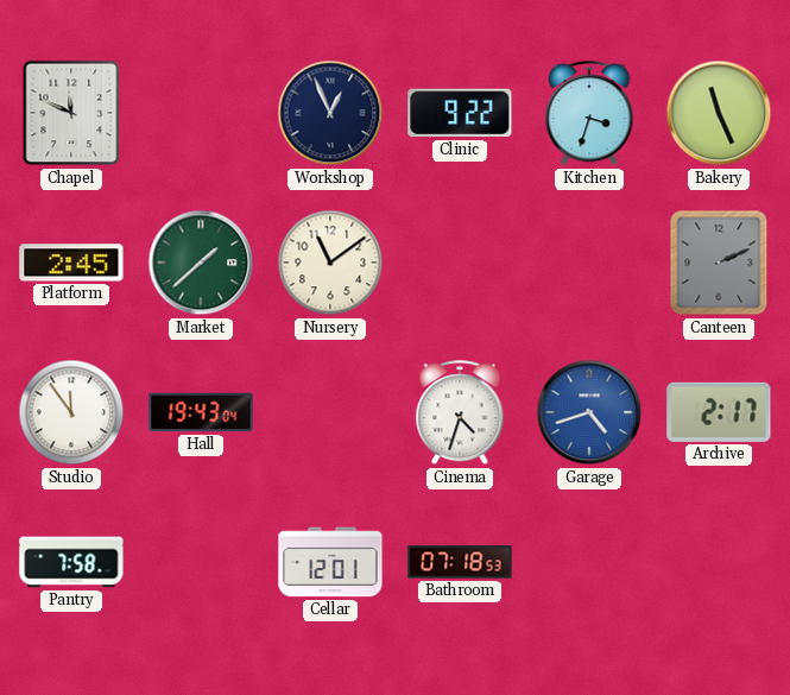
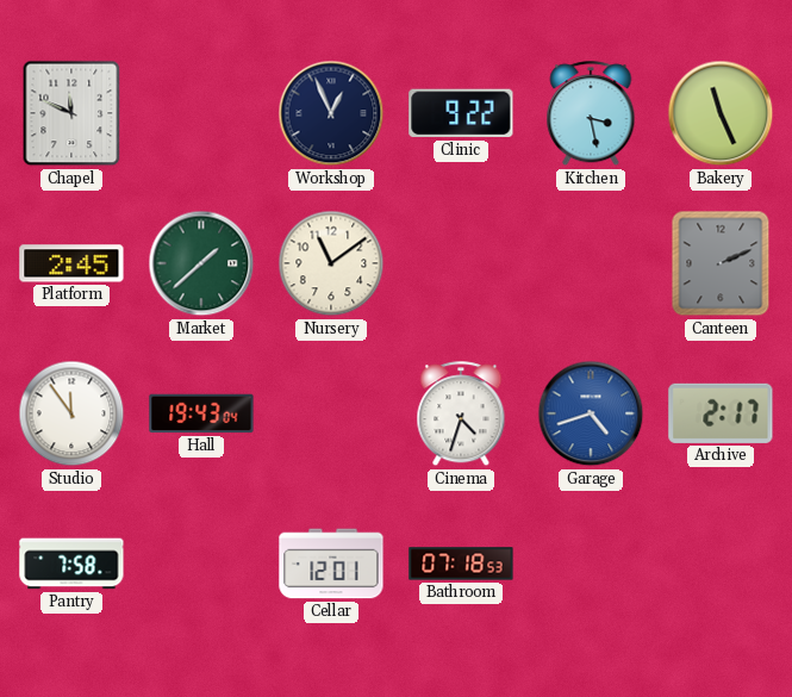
Kitchen: 3:33 -> 3:28
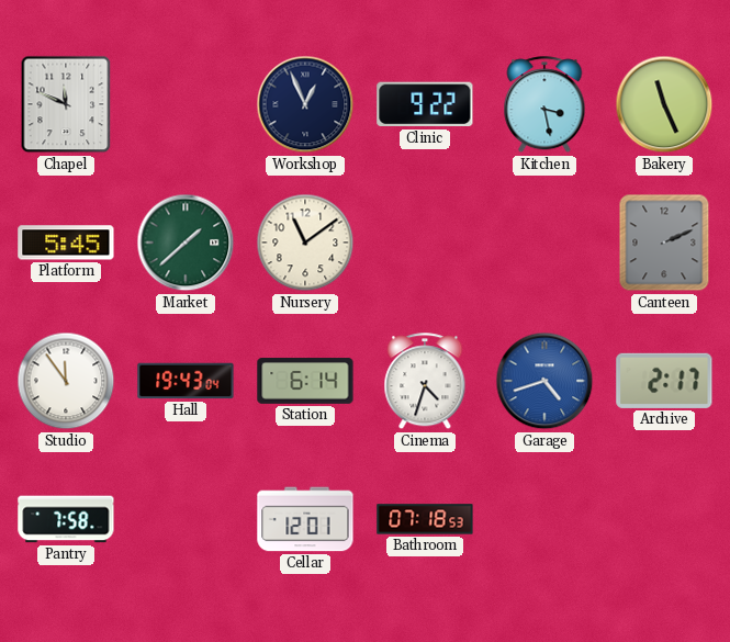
Platform: 2:45 -> 5:45
Station: none -> 6:14
